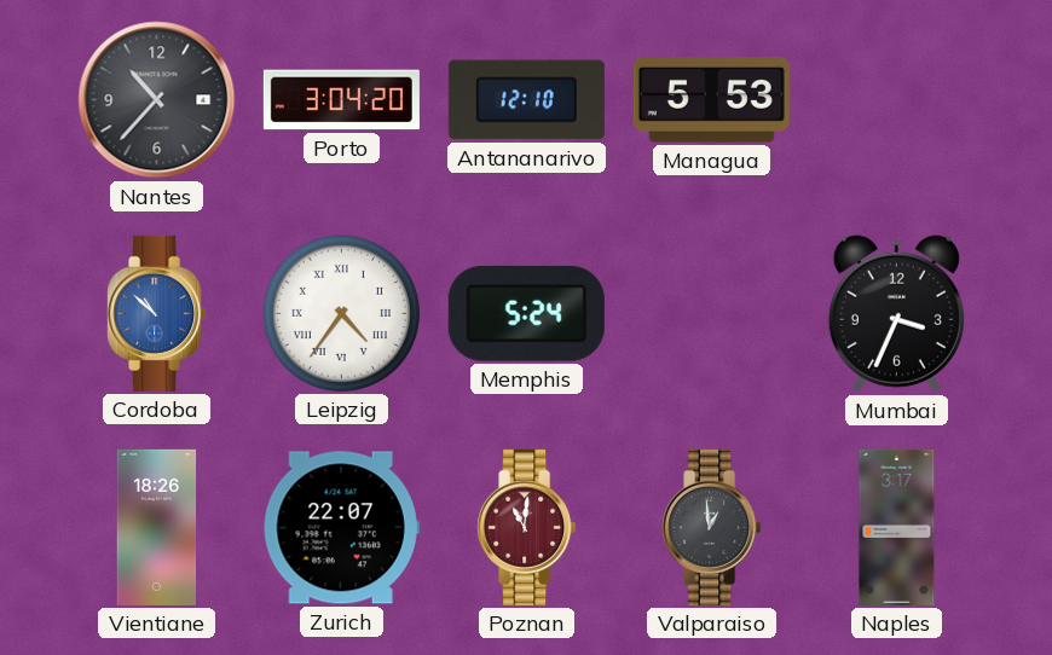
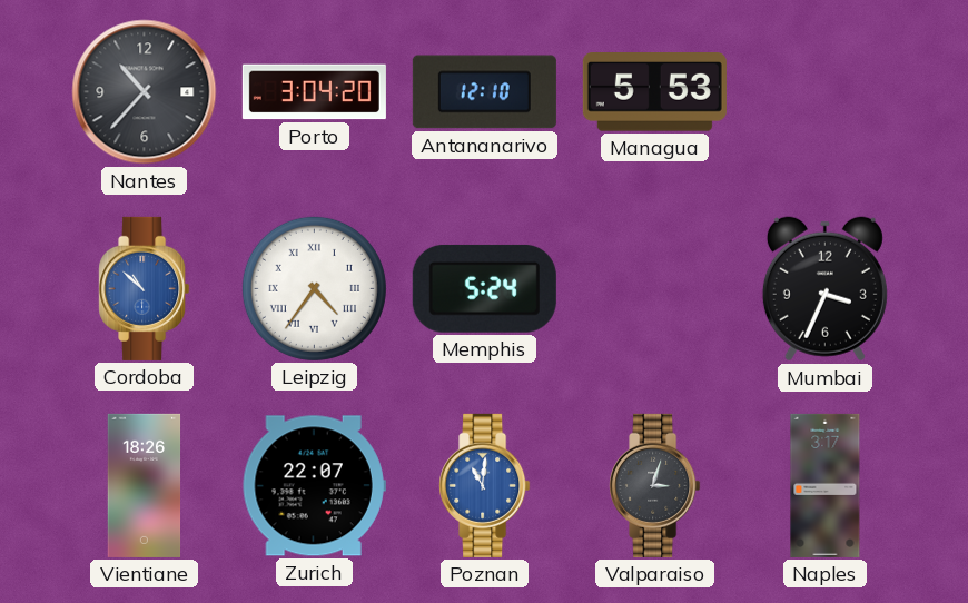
Poznan dial: burgundy -> blue
Valparaiso: 12:59 -> 3:03
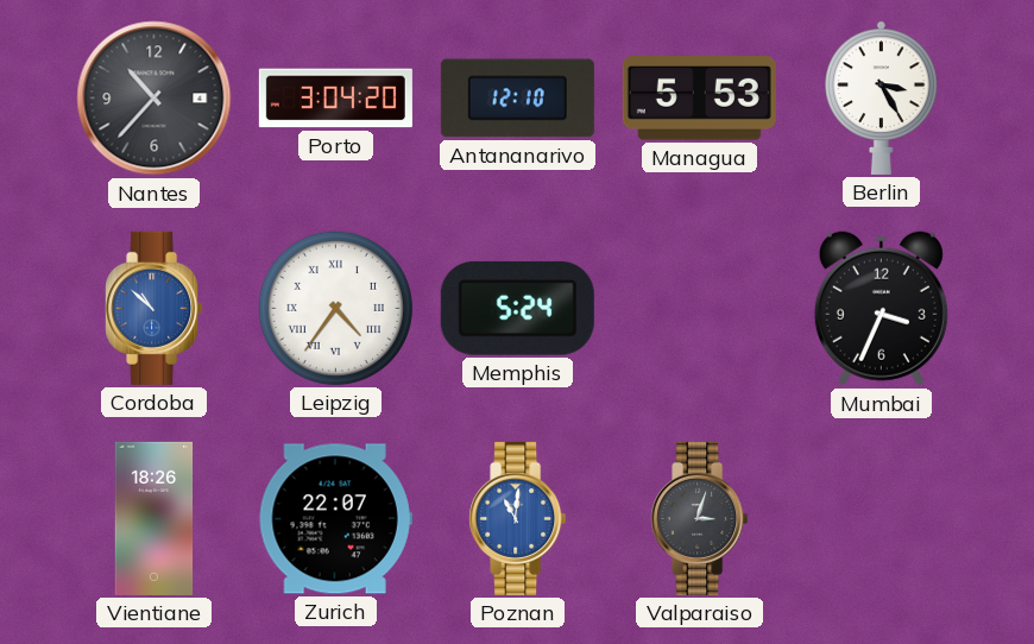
Berlin: none -> 3:25
Naples: 3:17 -> none
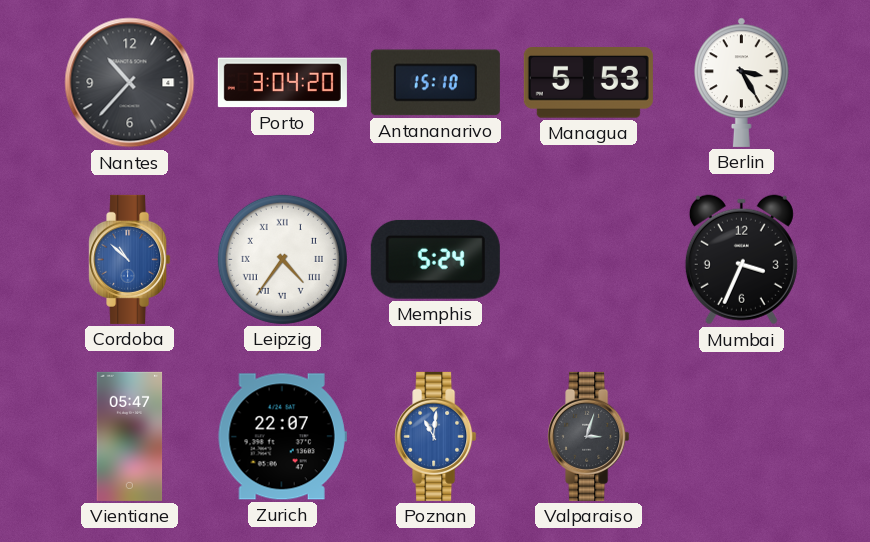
Antananarivo: 12:10 -> 15:10
Vientiane: 18:26 -> 05:47
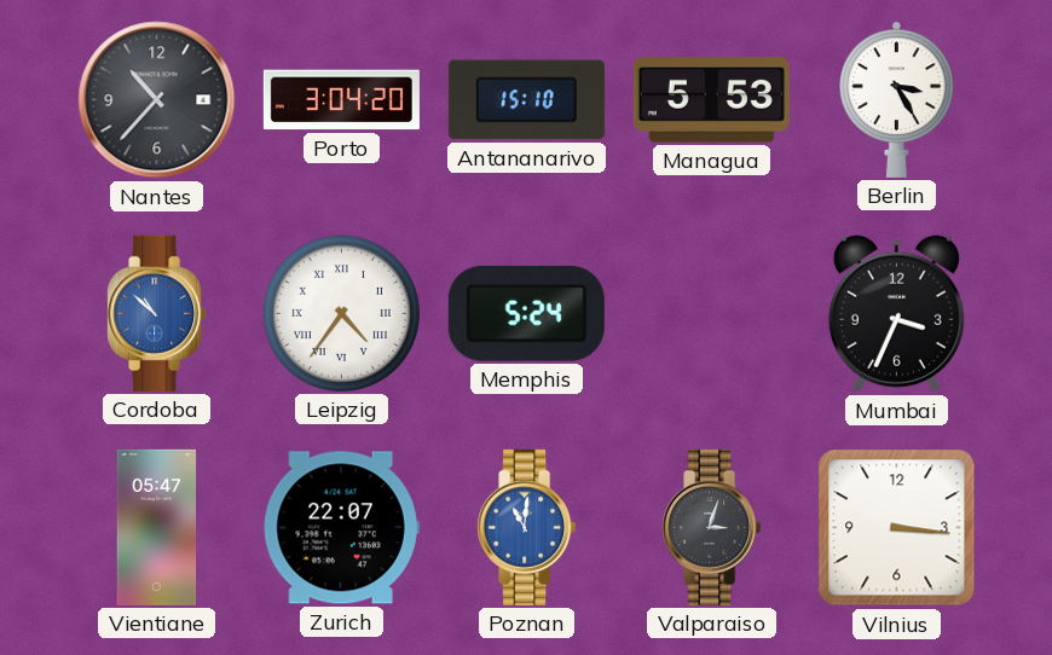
Vilnius: none -> 3:16
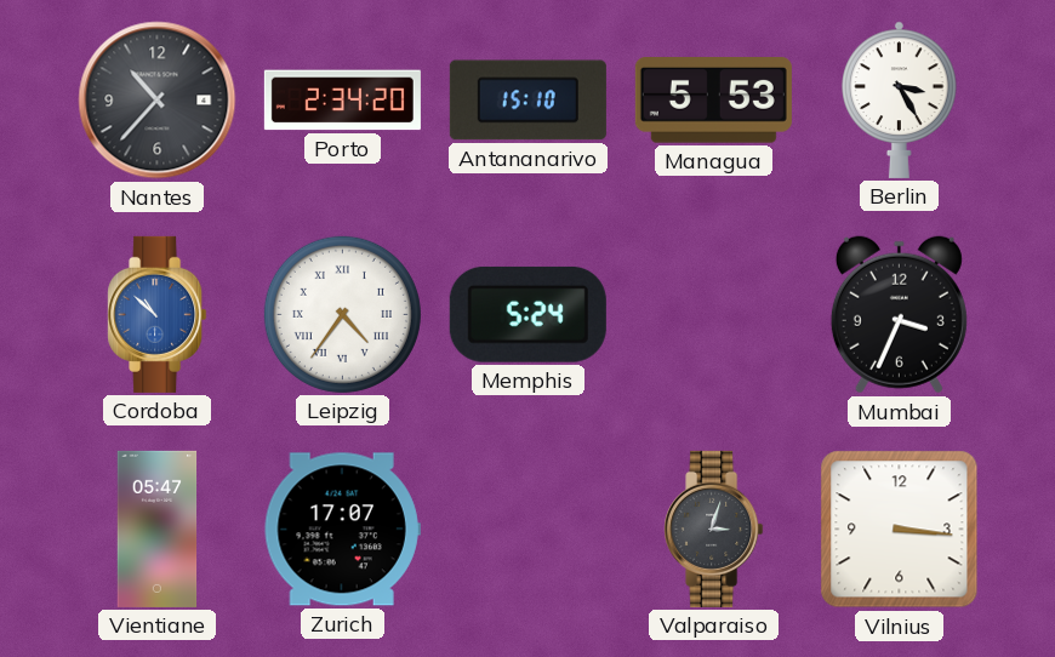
Porto: 3:04 -> 2:34
Zurich: 22:07 -> 17:07
Poznan: 11:01 -> none
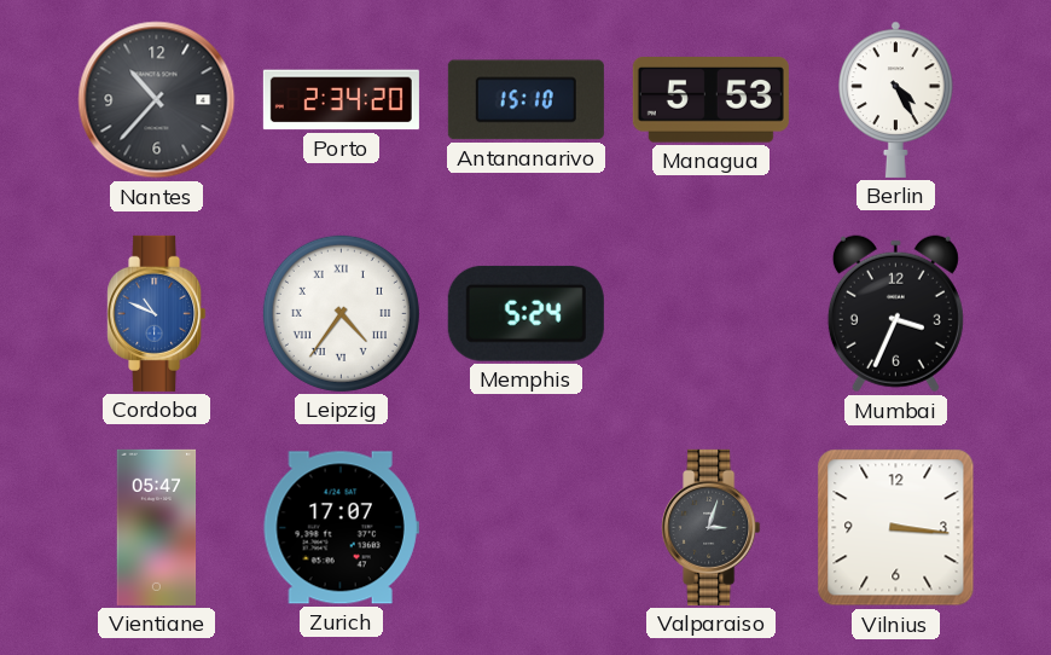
Berlin: 3:25 -> 4:25
Cordoba: 10:52 -> 10:49
